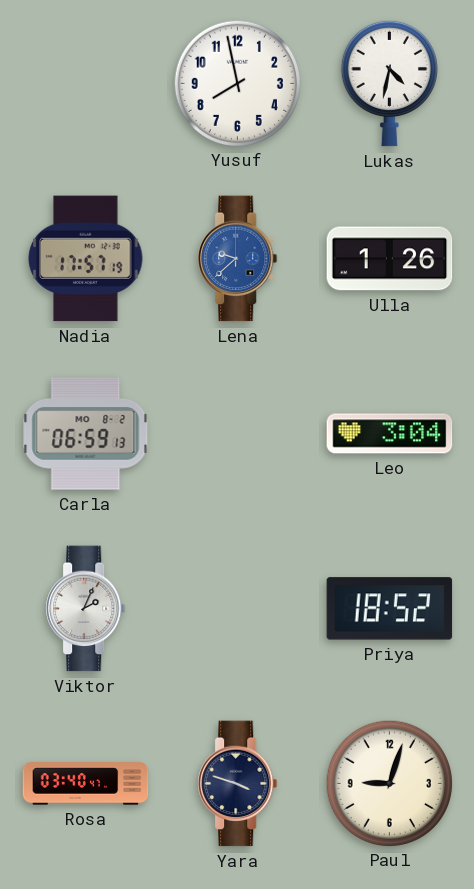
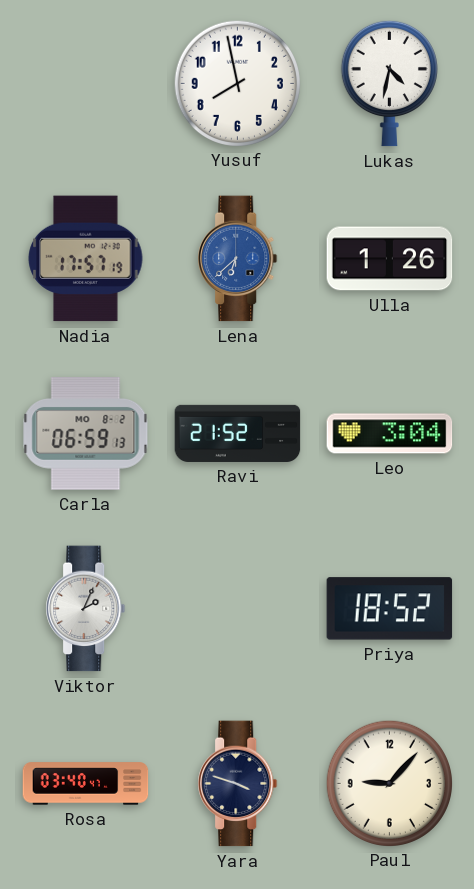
Lena: 9:38 -> 6:38
Ravi: none -> 21:52
Paul: 9:03 -> 9:07
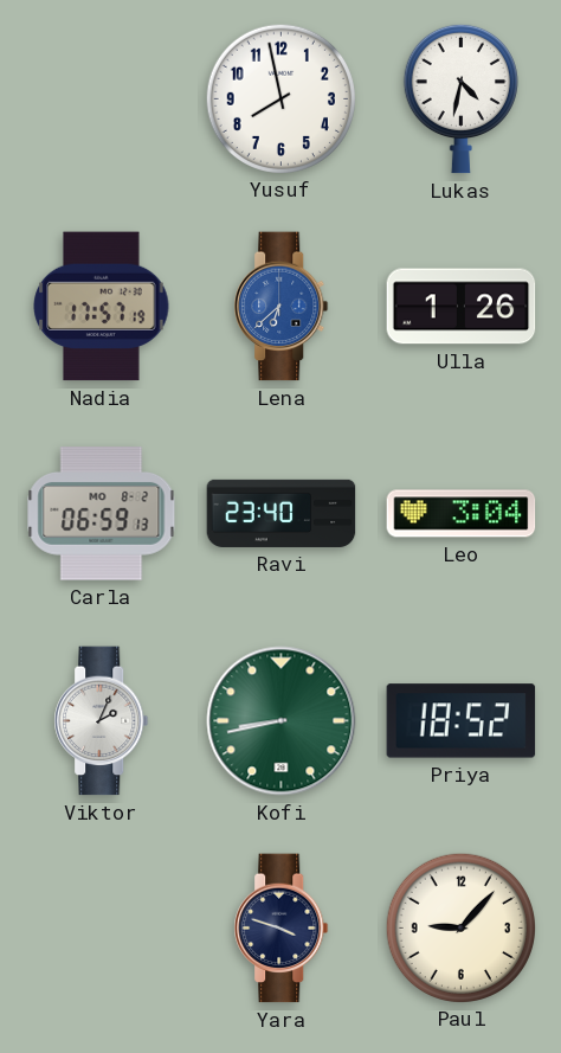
Ravi: 21:52 -> 23:40
Kofi: none -> 8:43
Rosa: 03:40 -> none
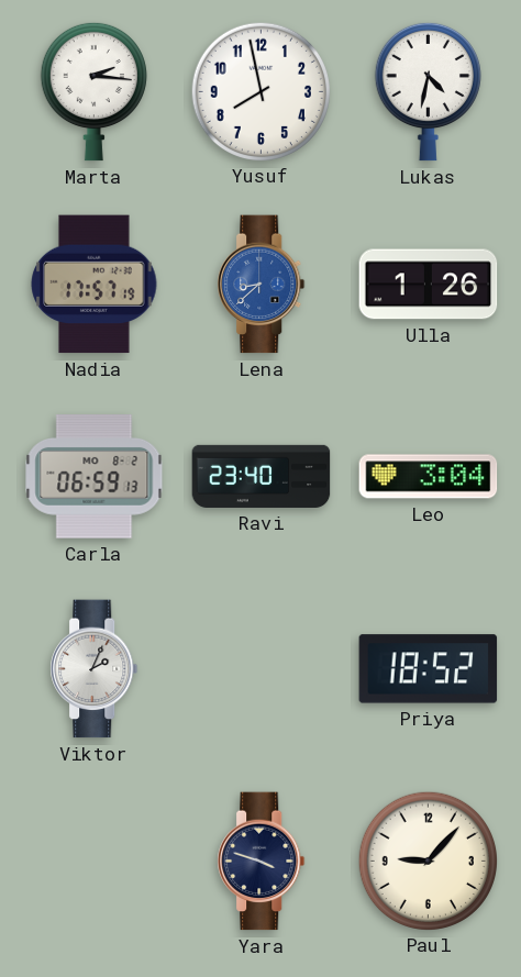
Marta: none -> 2:16
Lena: 6:38 -> 8:38
Kofi: 8:43 -> none
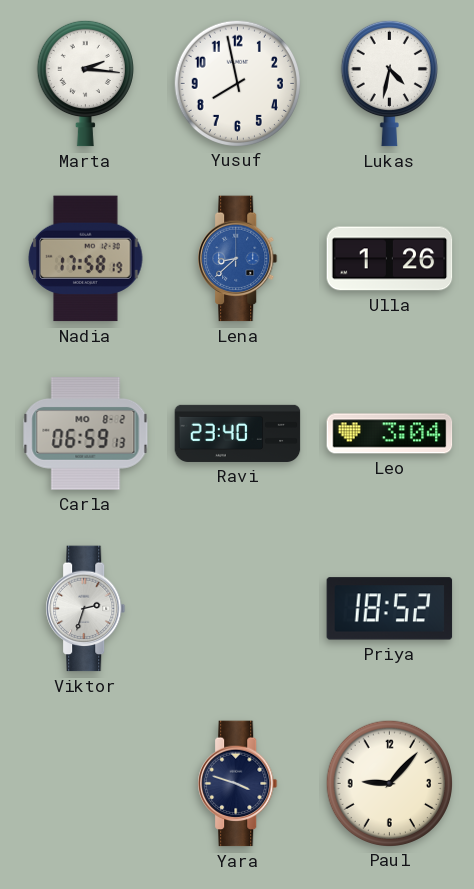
Nadia: 17:57 -> 17:58
Viktor: 2:04 -> 2:33
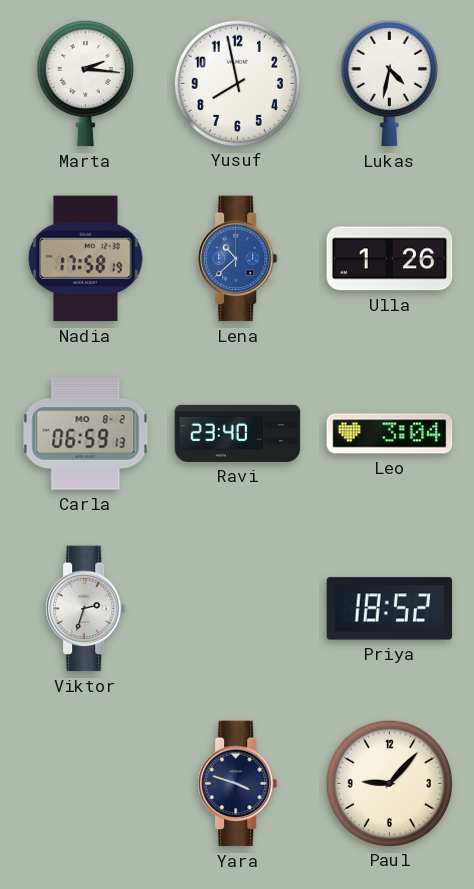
Lena: 8:38 -> 10:38
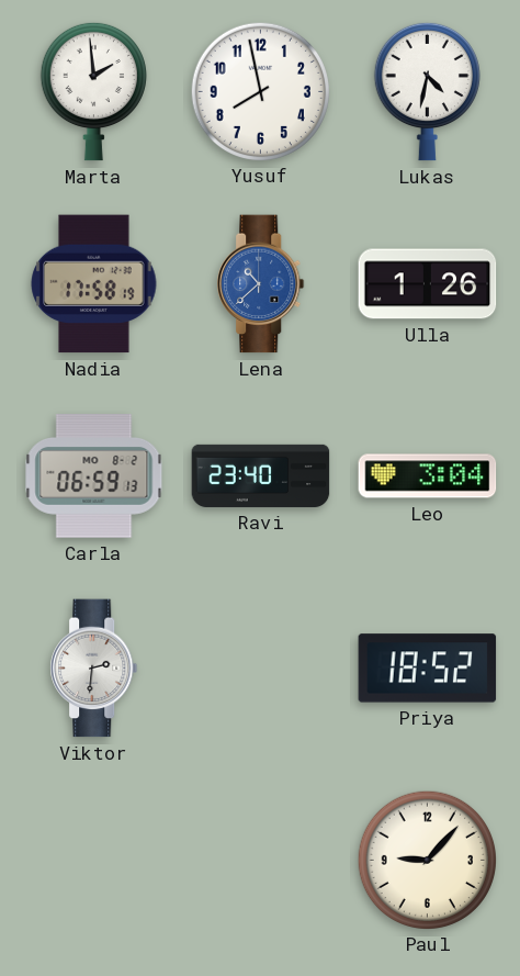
Marta: 2:16 -> 1:59
Viktor: 2:33 -> 2:31
Yara: 3:48 -> none
